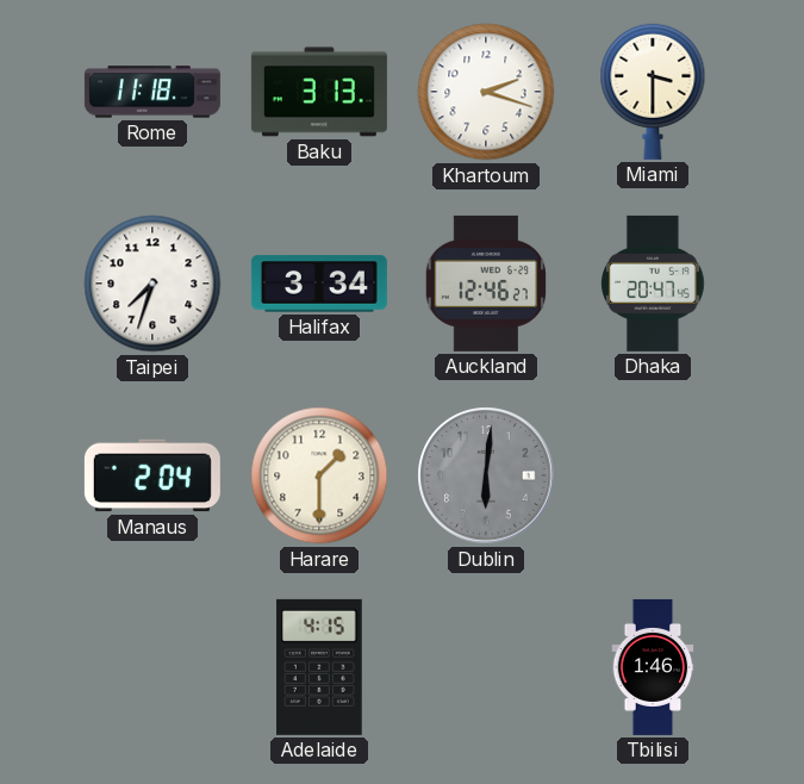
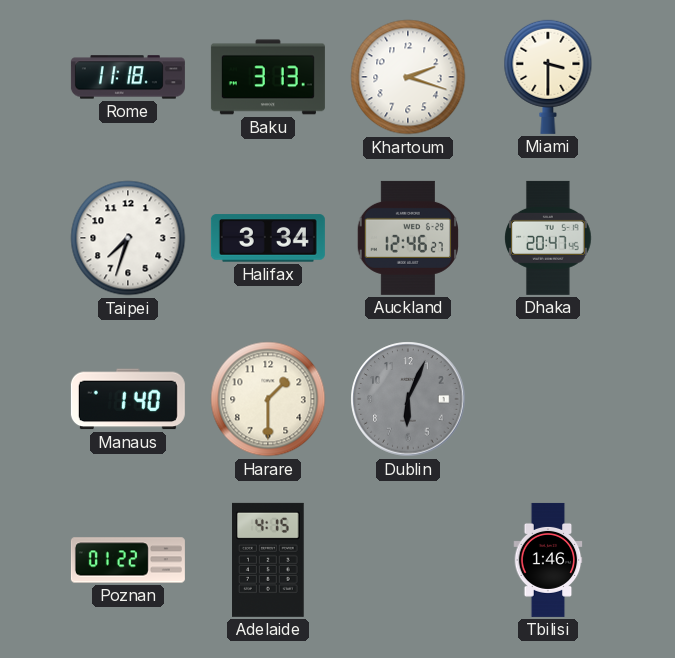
Manaus: 2:04 -> 1:40
Dublin: 6:01 -> 6:04
Poznan: none -> 01:22
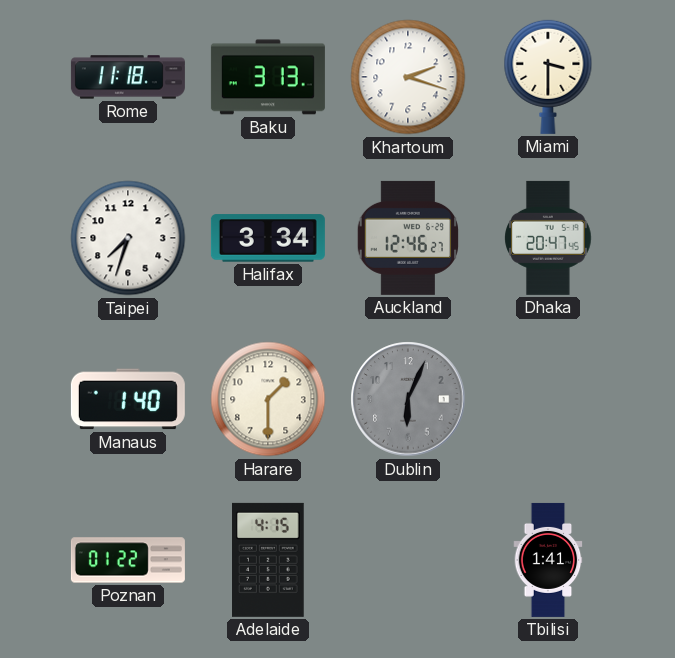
Tbilisi: 1:46 -> 1:41
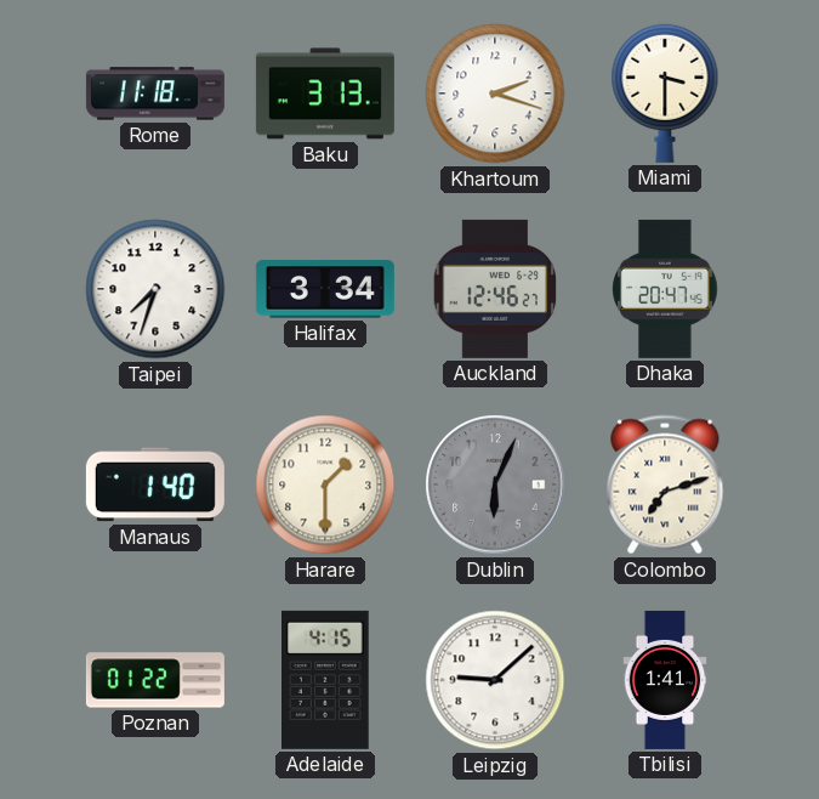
Colombo: none -> 7:12
Leipzig: none -> 9:08
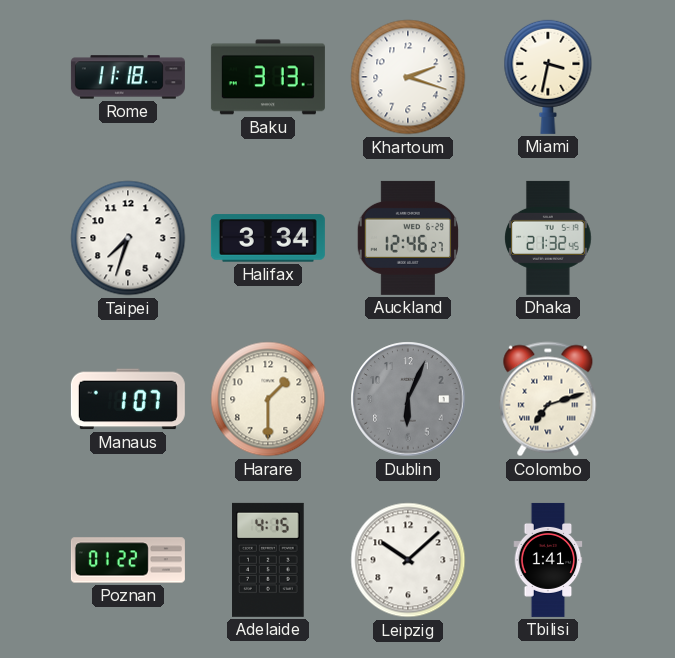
Miami: 3:30 -> 3:32
Dhaka: 20:47 -> 21:32
Manaus: 1:40 -> 1:07
Leipzig: 9:08 -> 10:08
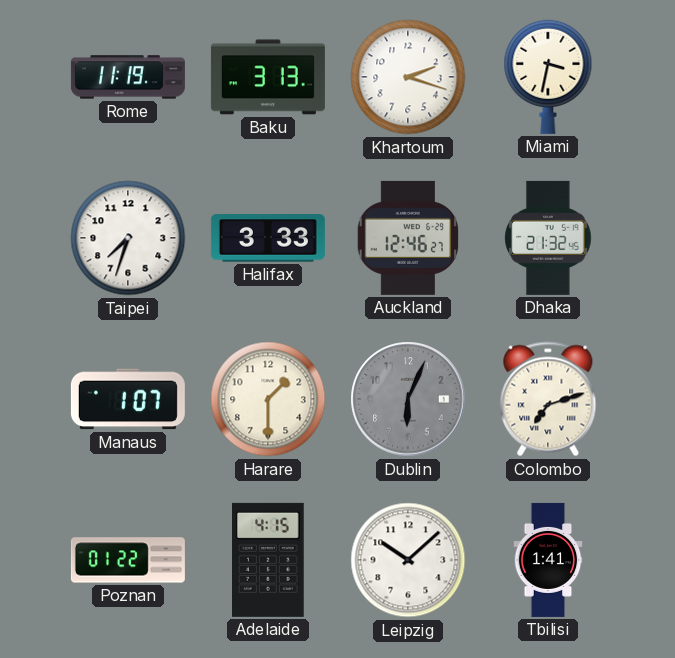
Rome: 11:18 -> 11:19
Halifax: 3:34 -> 3:33
